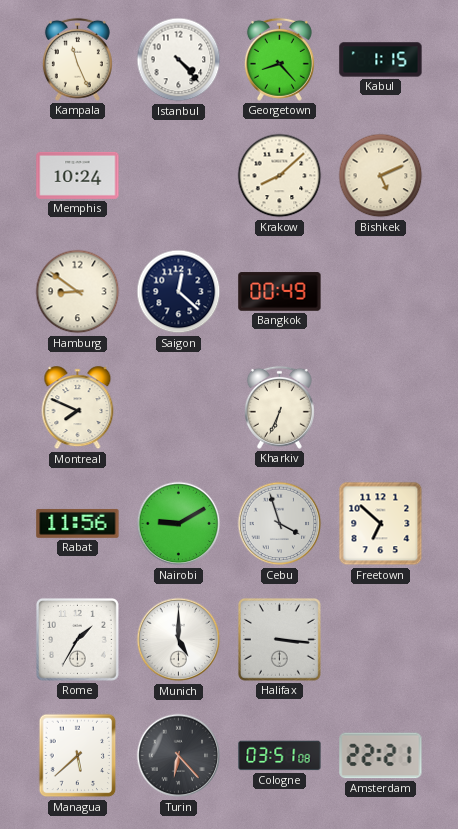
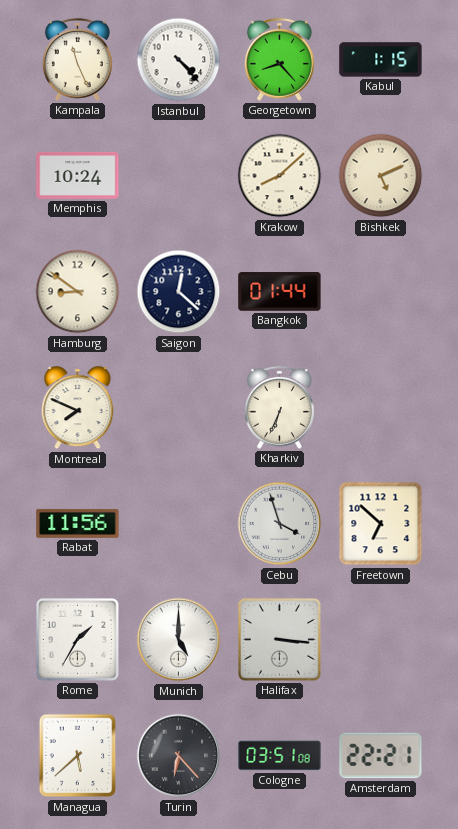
Bangkok: 00:49 -> 01:44
Nairobi: 9:10 -> none
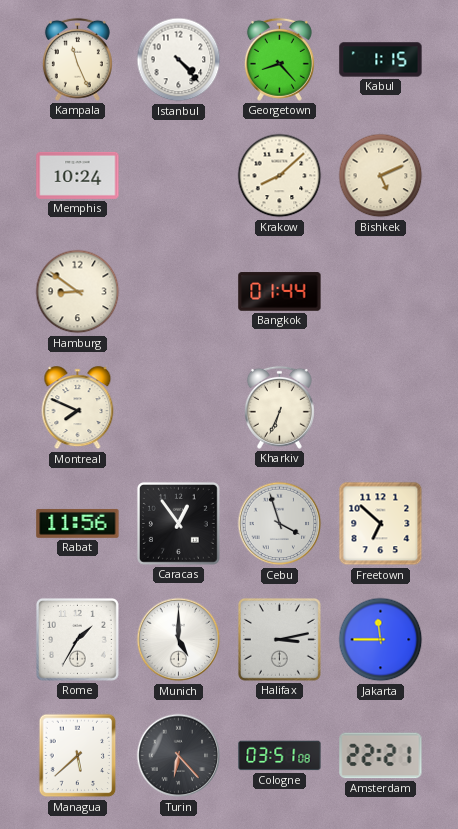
Saigon: 12:22 -> none
Caracas: none -> 12:54
Halifax: 3:16 -> 3:13
Jakarta: none -> 11:45
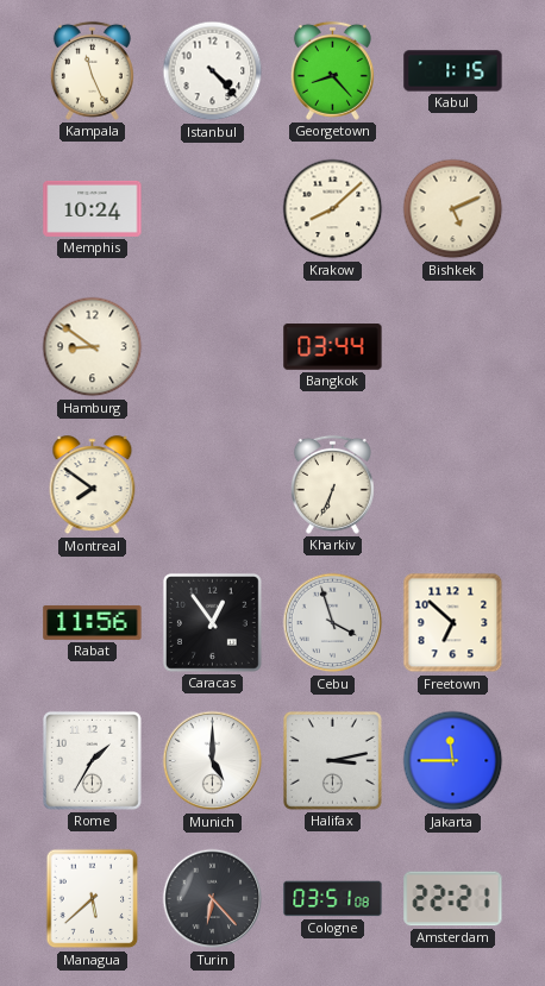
Bangkok: 01:44 -> 03:44
Montreal: 7:49 -> 7:51
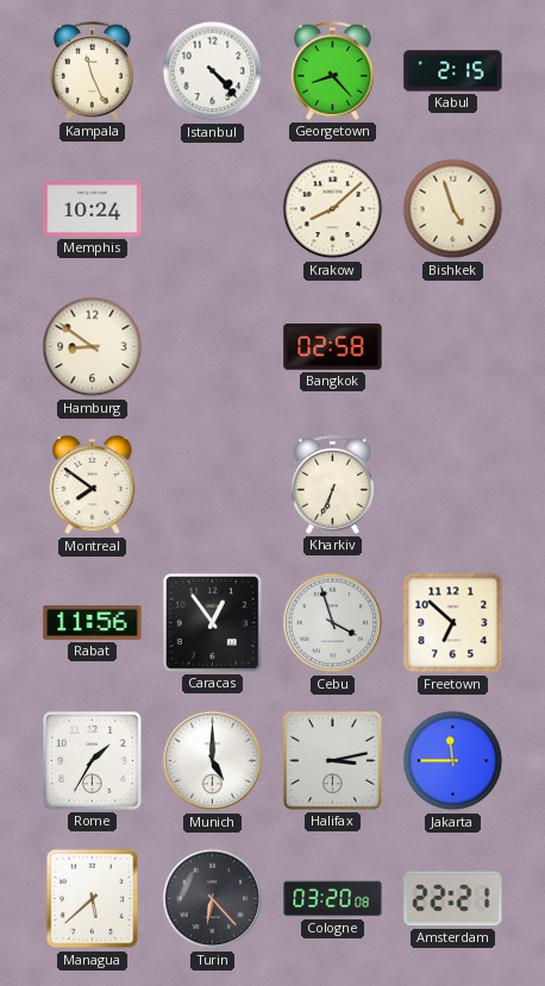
Kabul: 1:15 -> 2:15
Bishkek: 5:11 -> 4:57
Bangkok: 03:44 -> 02:58
Cologne: 03:51 -> 03:20
